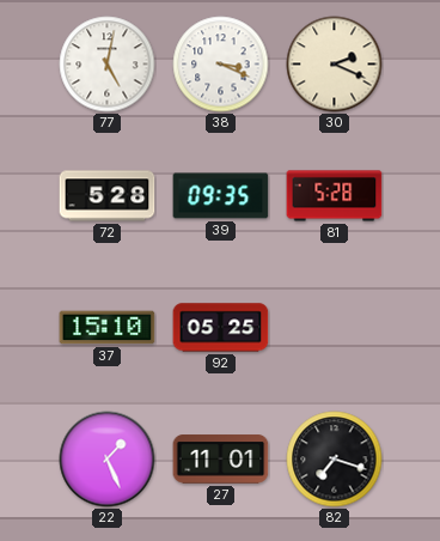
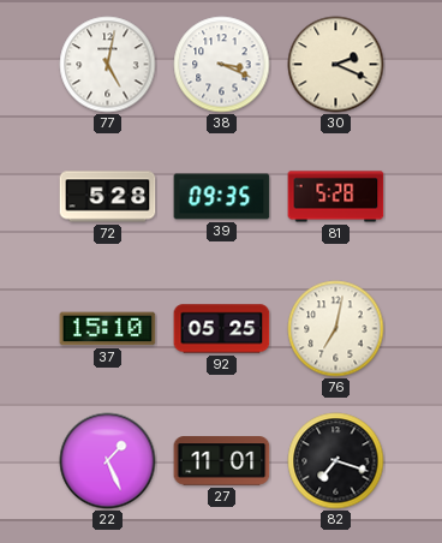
76: none -> 7:02
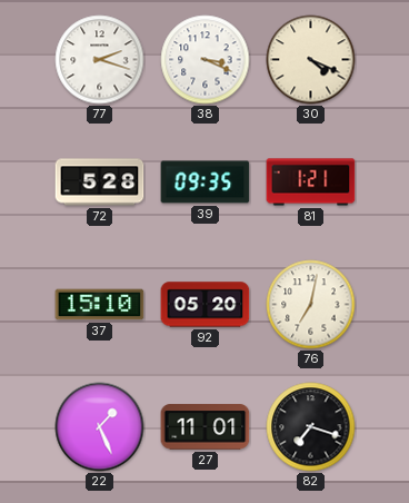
77: 5:02 -> 2:18
30: 2:19 -> 4:19
81: 5:28 -> 1:21
92: 05:25 -> 05:20
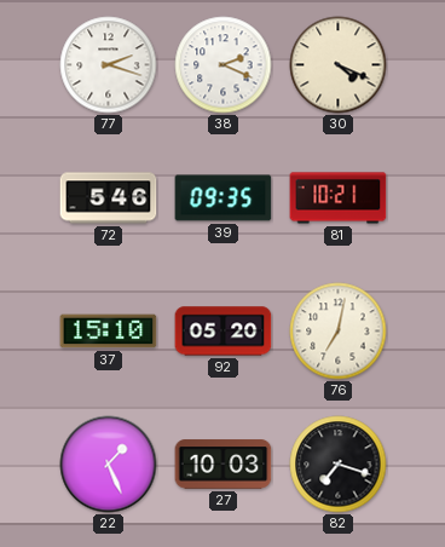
38: 3:19 -> 2:19
72: 5:28 -> 5:46
81: 1:21 -> 10:21
27: 11:01 -> 10:03
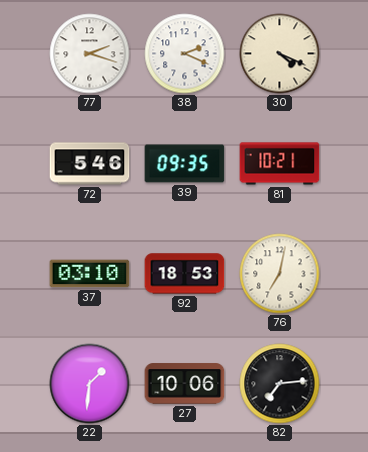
37: 15:10 -> 03:10
92: 05:20 -> 18:53
22: 1:26 -> 1:31
27: 10:03 -> 10:06
82: 7:18 -> 7:14
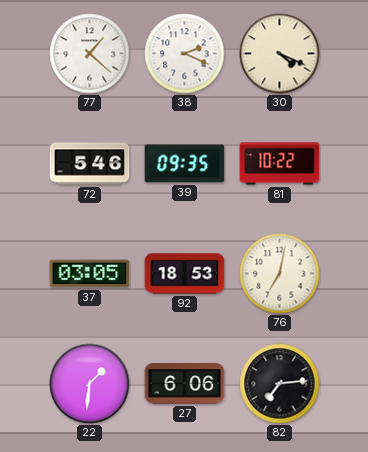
77: 2:18 -> 1:22
81: 10:21 -> 10:22
37: 03:10 -> 03:05
27: 10:06 -> 6:06
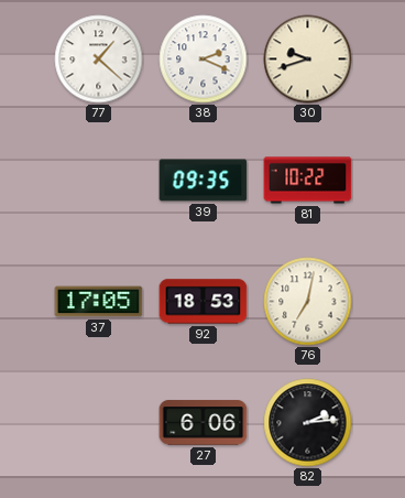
30: 4:19 -> 9:42
72: 5:46 -> none
37: 03:05 -> 17:05
22: 1:31 -> none
82: 7:14 -> 2:14
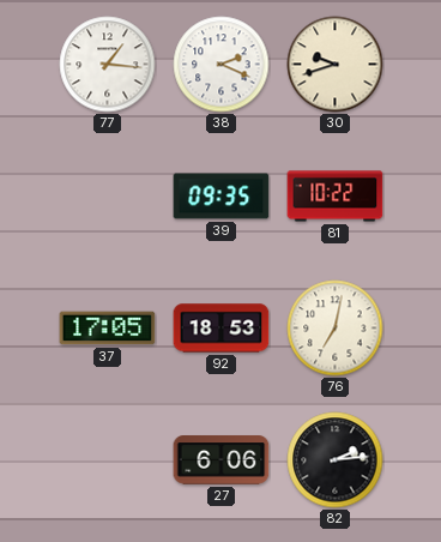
77: 1:22 -> 1:16
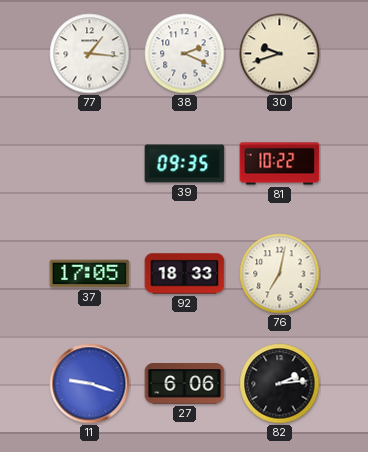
92: 18:53 -> 18:33
11: none -> 9:18
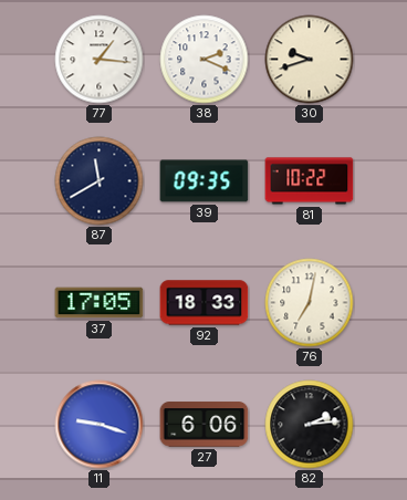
87: none -> 11:40
